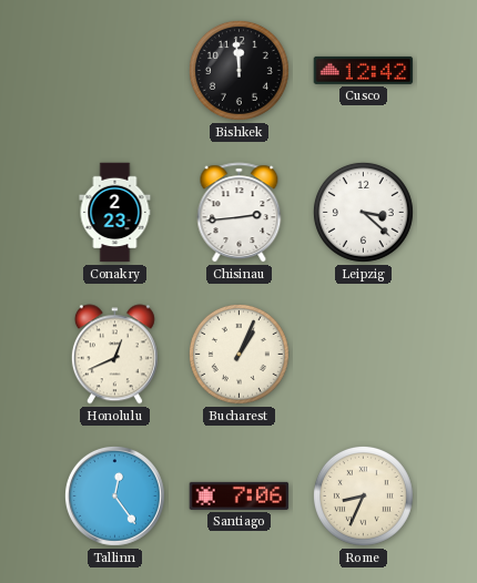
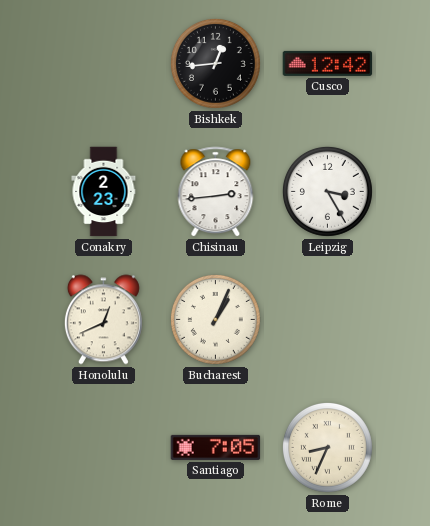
Bishkek: 11:59 -> 12:44
Leipzig: 3:22 -> 3:25
Tallinn: 12:24 -> none
Santiago: 7:06 -> 7:05
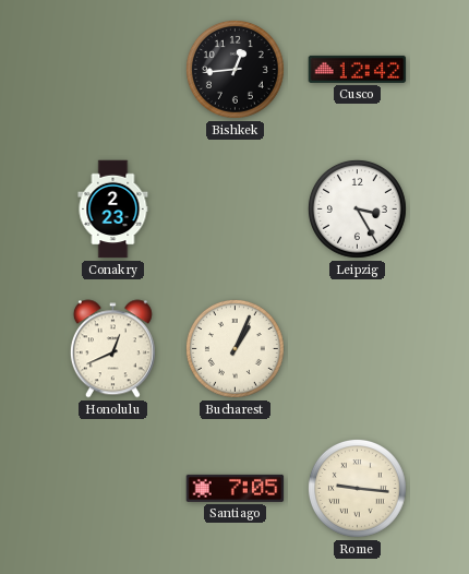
Chisinau: 2:44 -> none
Rome: 8:34 -> 9:16
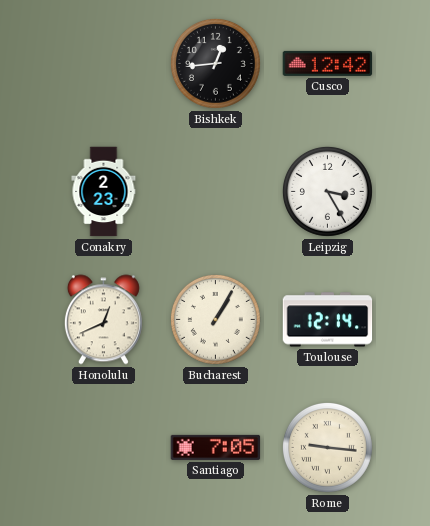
Bucharest: 1:04 -> 1:05
Toulouse: none -> 12:14
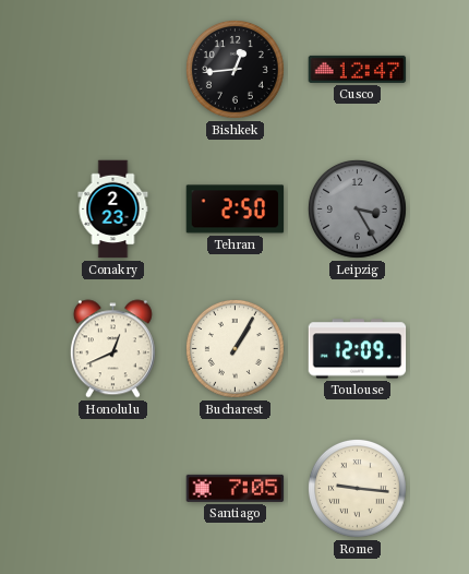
Cusco: 12:42 -> 12:47
Tehran: none -> 2:50
Leipzig dial: white -> grey
Toulouse: 12:14 -> 12:09
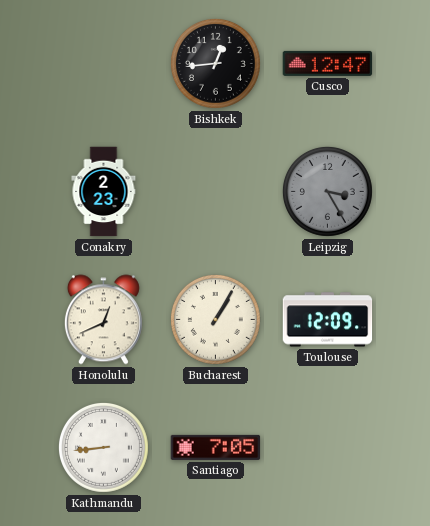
Tehran: 2:50 -> none
Kathmandu: none -> 8:44
Rome: 9:16 -> none
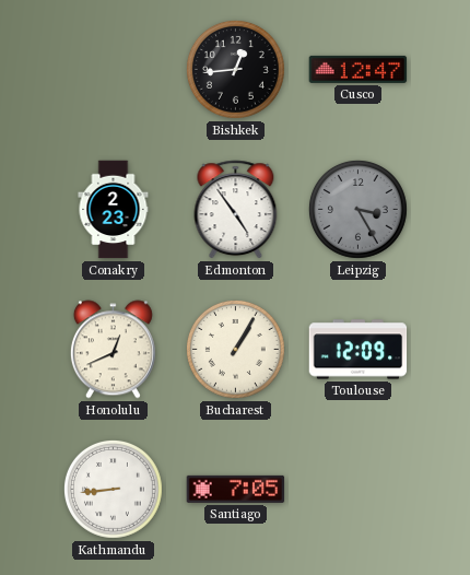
Edmonton: none -> 4:54
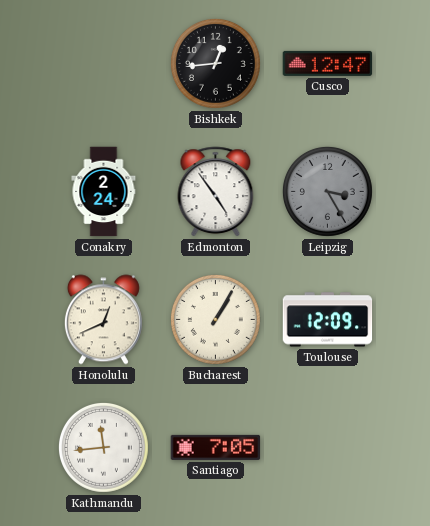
Conakry: 2:23 -> 2:24
Kathmandu: 8:44 -> 11:44
